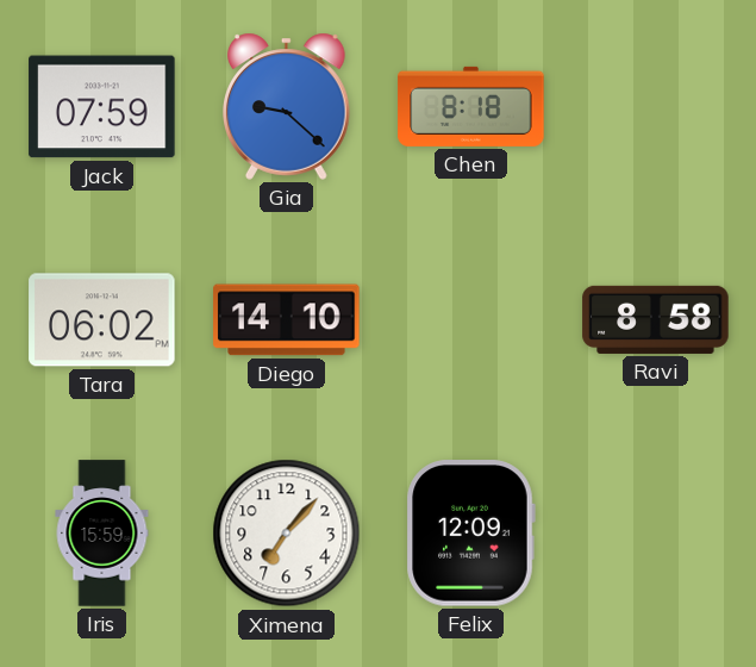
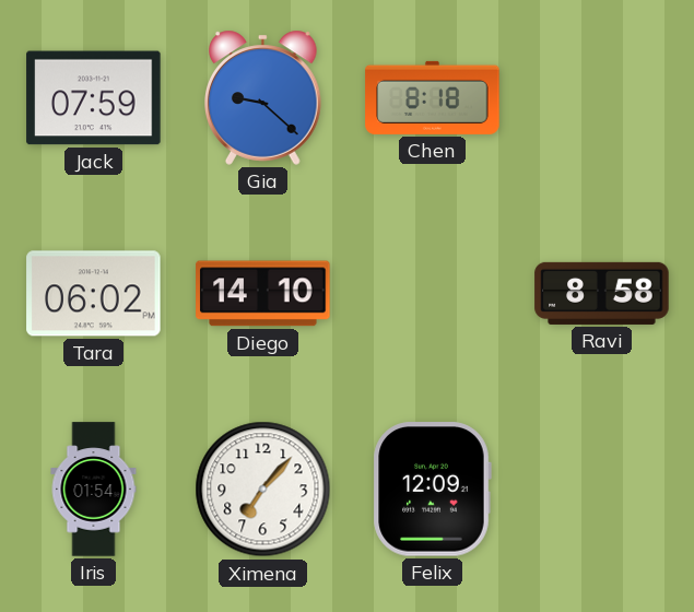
Iris: 15:59 -> 01:54
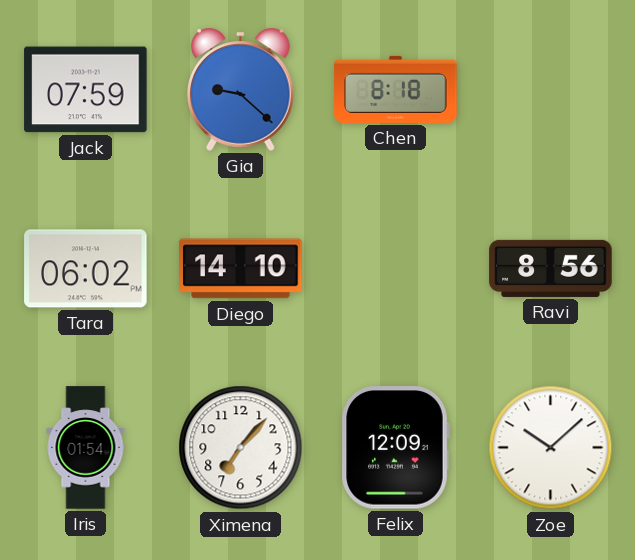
Ravi: 8:58 -> 8:56
Zoe: none -> 10:08
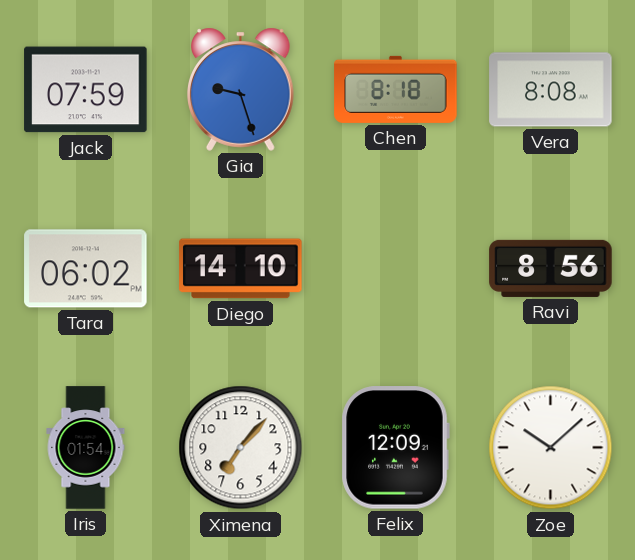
Gia: 9:22 -> 9:27
Vera: none -> 8:08
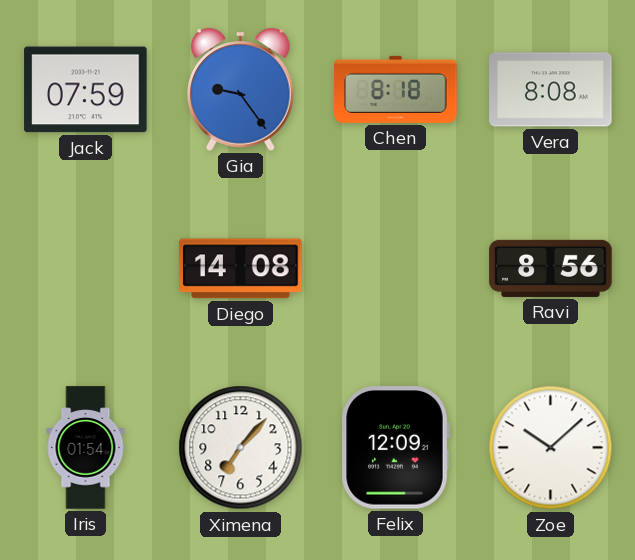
Gia: 9:27 -> 9:24
Tara: 06:02 -> none
Diego: 14:10 -> 14:08
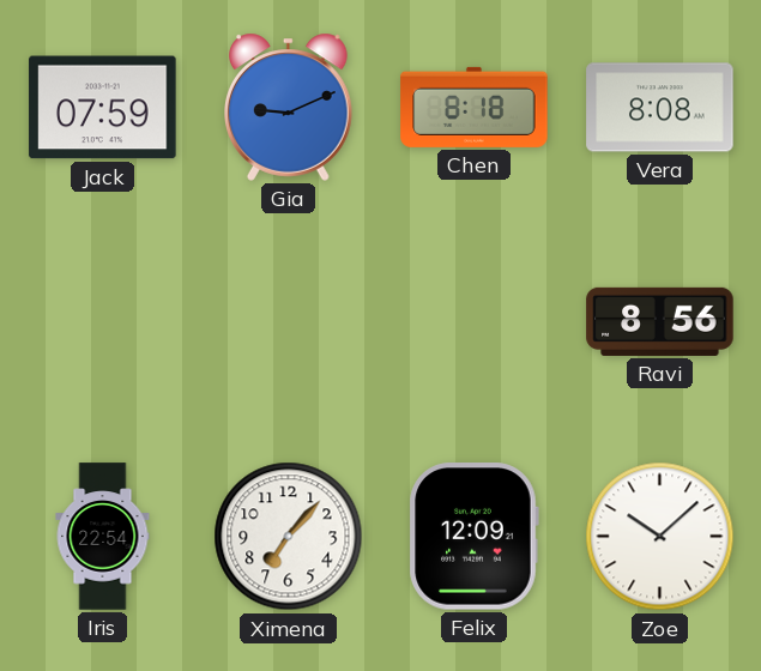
Gia: 9:24 -> 9:11
Diego: 14:08 -> none
Iris: 01:54 -> 22:54
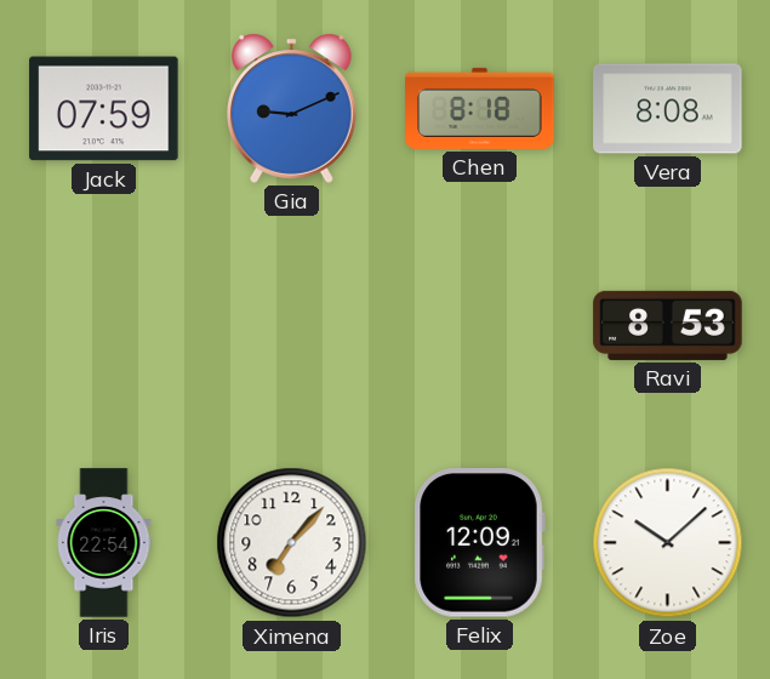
Ravi: 8:56 -> 8:53
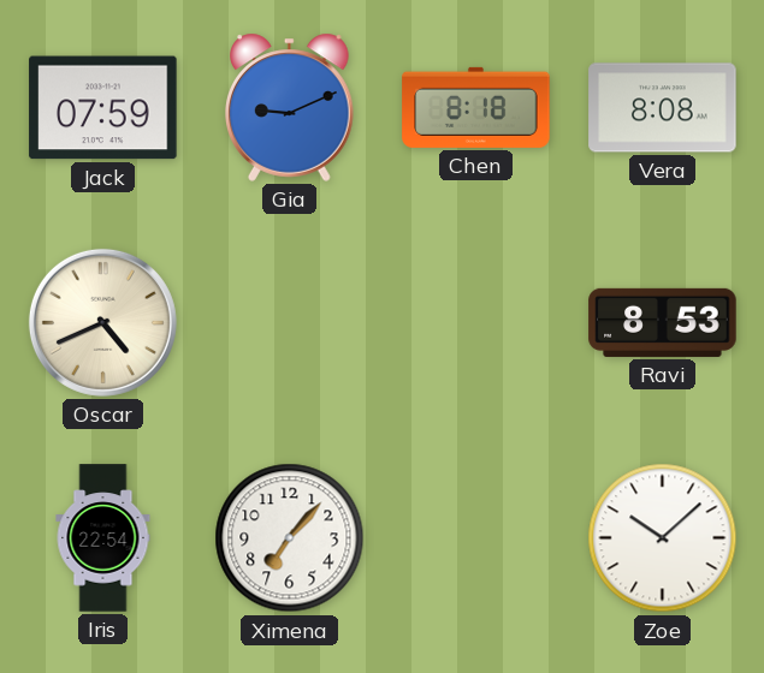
Oscar: none -> 4:41
Felix: 12:09 -> none
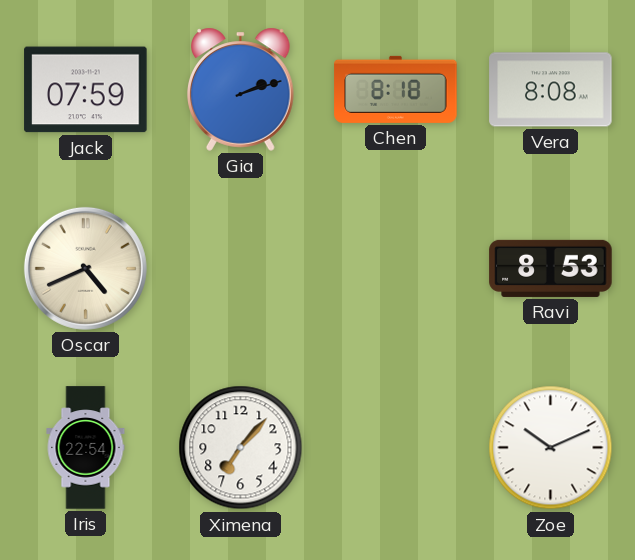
Gia: 9:11 -> 2:12
Zoe: 10:08 -> 10:11
